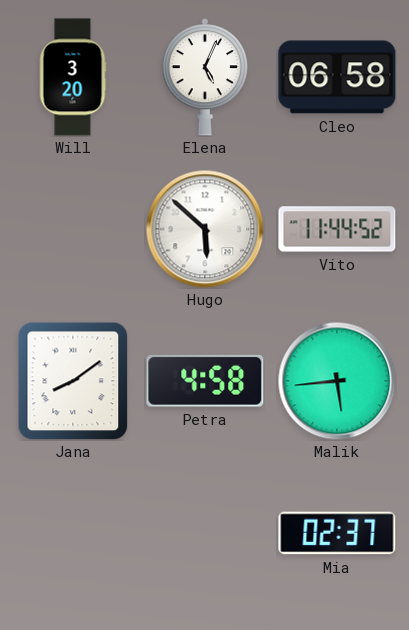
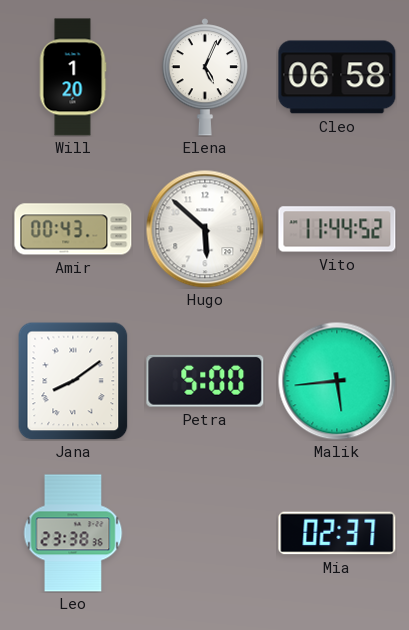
Will: 3:20 -> 1:20
Amir: none -> 00:43
Petra: 4:58 -> 5:00
Leo: none -> 23:38
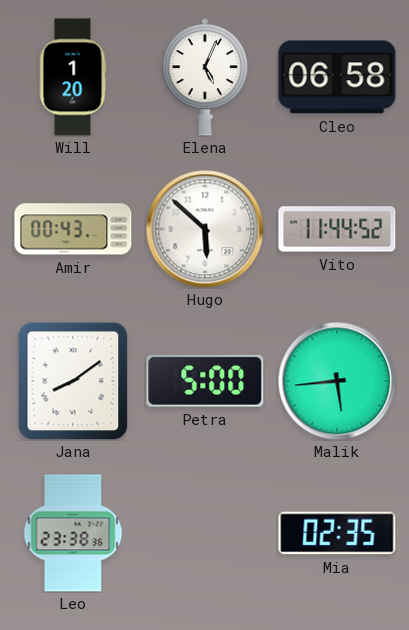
Mia: 02:37 -> 02:35
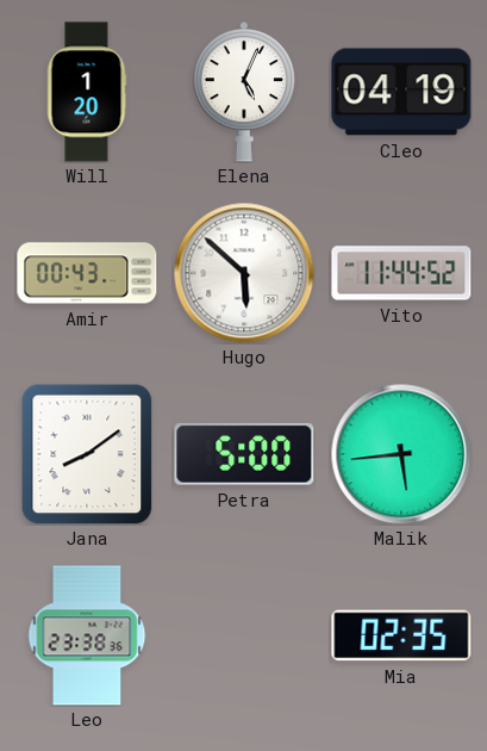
Cleo: 06:58 -> 04:19
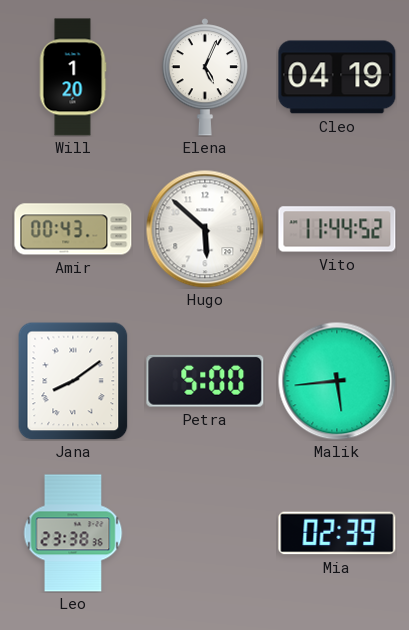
Mia: 02:35 -> 02:39
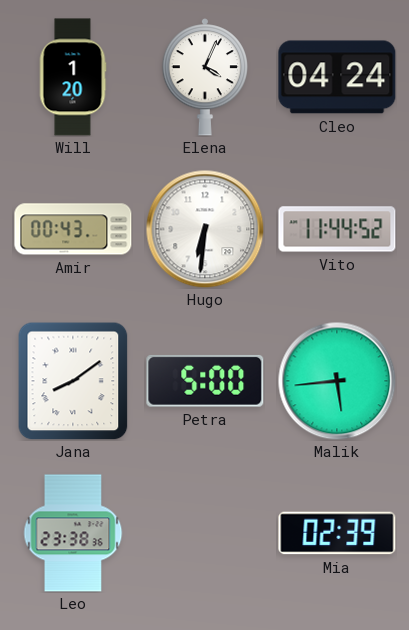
Elena: 5:04 -> 4:04
Cleo: 04:19 -> 04:24
Hugo: 5:52 -> 6:31
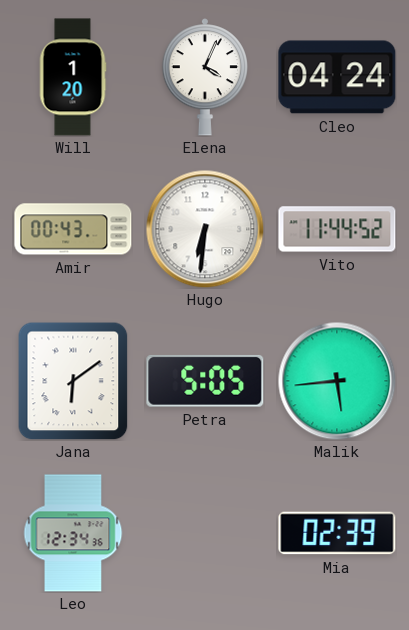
Jana: 8:09 -> 6:09
Petra: 5:00 -> 5:05
Leo: 23:38 -> 12:34
